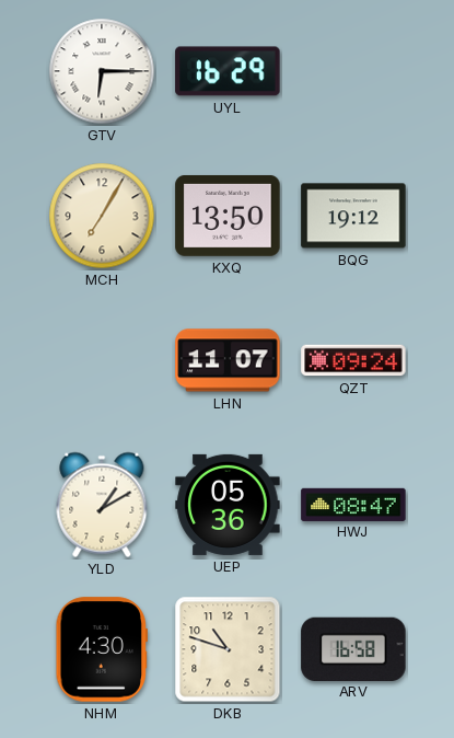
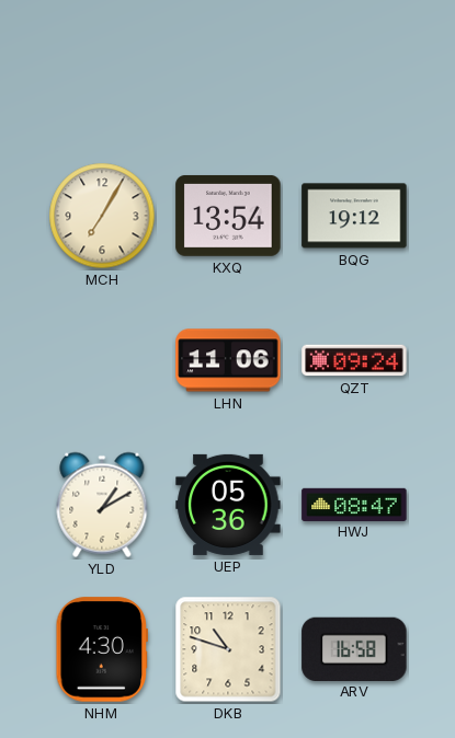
GTV: 6:15 -> none
UYL: 16:29 -> none
KXQ: 13:50 -> 13:54
LHN: 11:07 -> 11:06
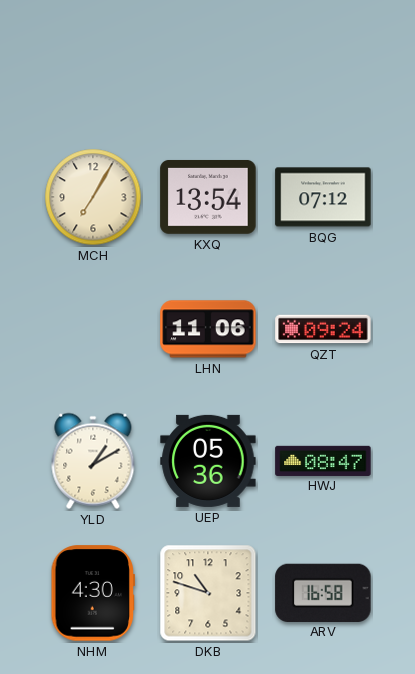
BQG: 19:12 -> 07:12
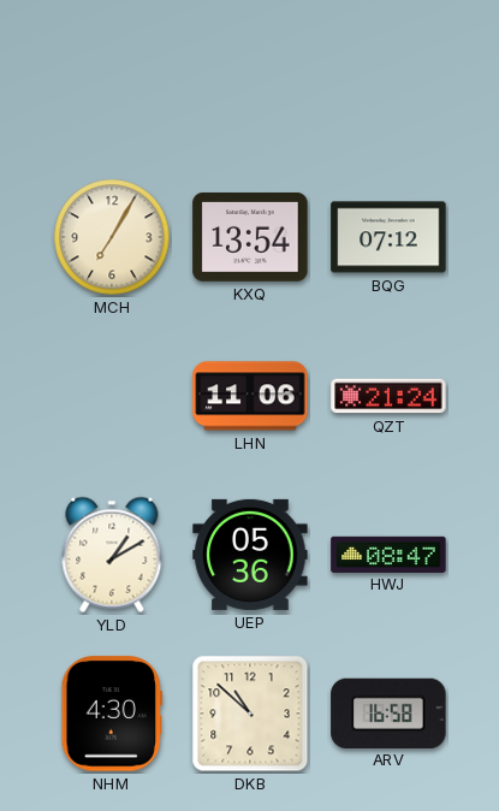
QZT: 09:24 -> 21:24
DKB: 10:48 -> 10:52
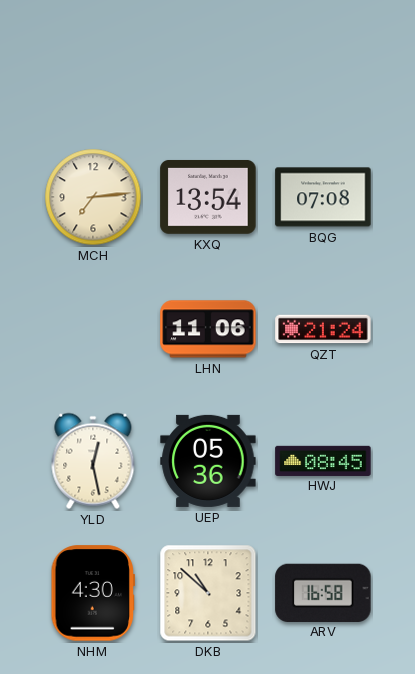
MCH: 7:05 -> 7:14
BQG: 07:12 -> 07:08
YLD: 1:10 -> 12:28
HWJ: 08:47 -> 08:45
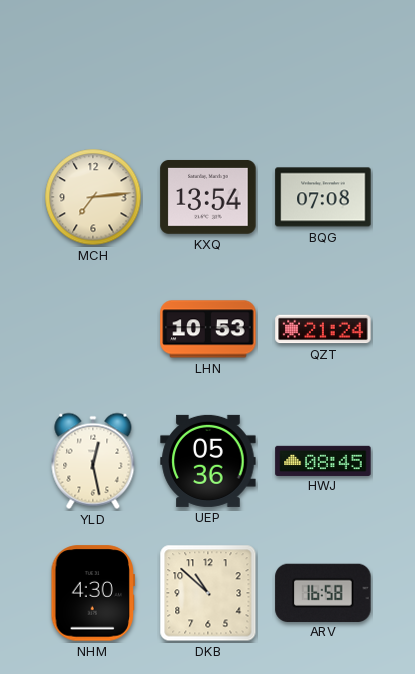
LHN: 11:06 -> 10:53
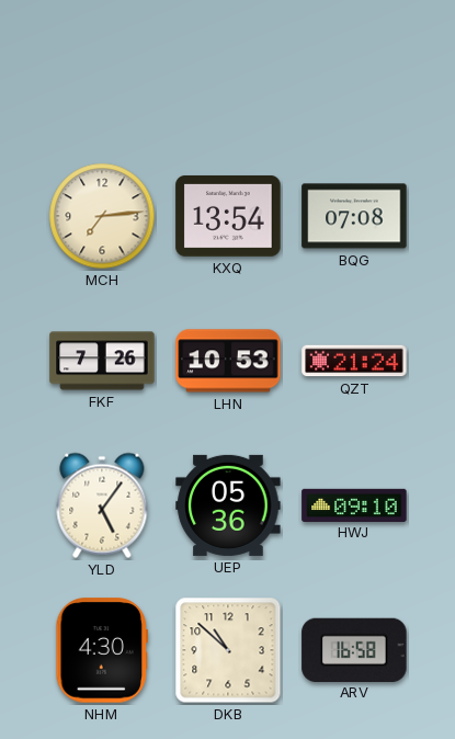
FKF: none -> 7:26
YLD: 12:28 -> 5:06
HWJ: 08:45 -> 09:10
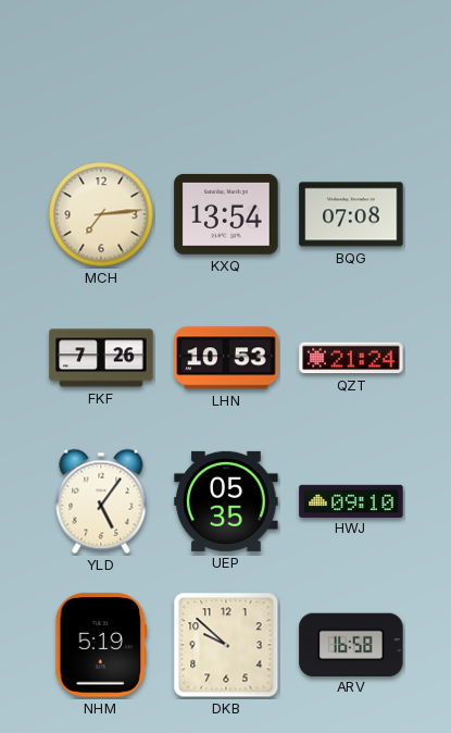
UEP: 05:36 -> 05:35
NHM: 4:30 -> 5:19
DKB: 10:52 -> 9:52
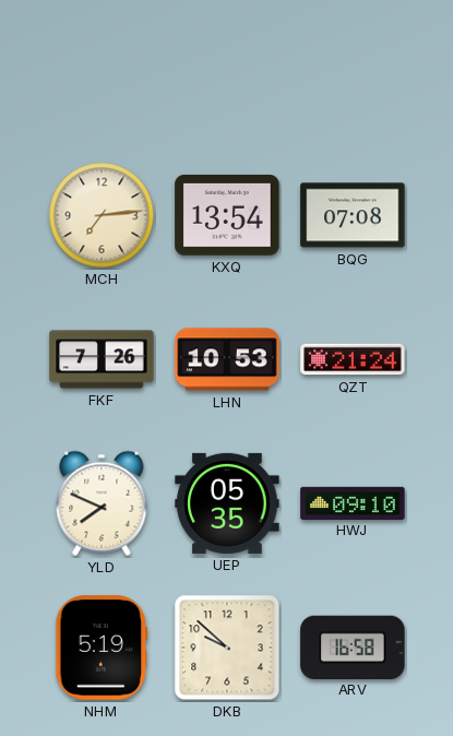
YLD: 5:06 -> 7:49
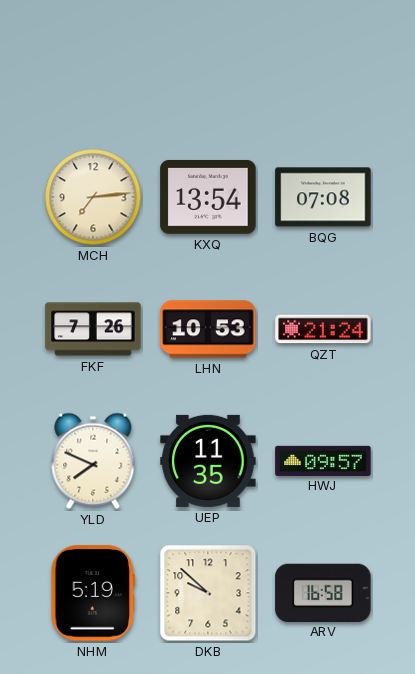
UEP: 05:35 -> 11:35
HWJ: 09:10 -> 09:57
